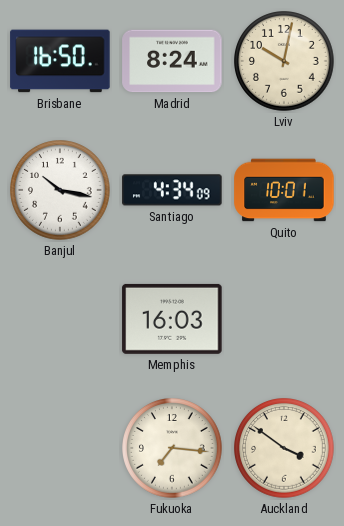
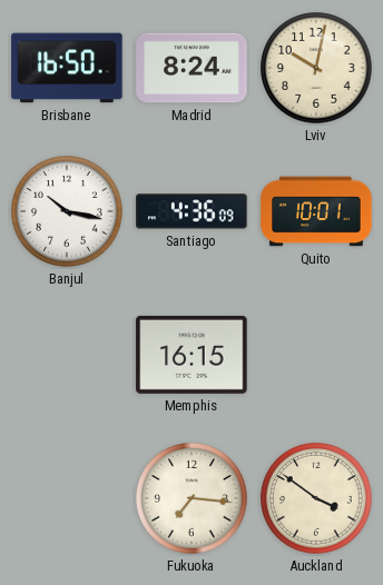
Santiago: 4:34 -> 4:36
Memphis: 16:03 -> 16:15
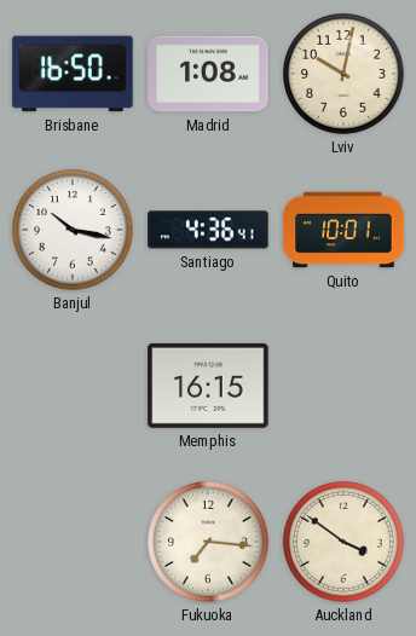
Madrid: 8:24 -> 1:08
Santiago: 4:36:09 -> 4:36:41
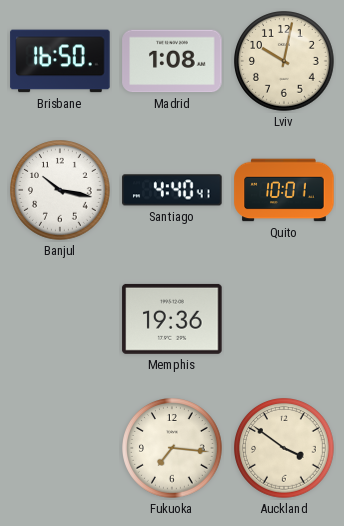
Santiago: 4:36 -> 4:40
Memphis: 16:15 -> 19:36
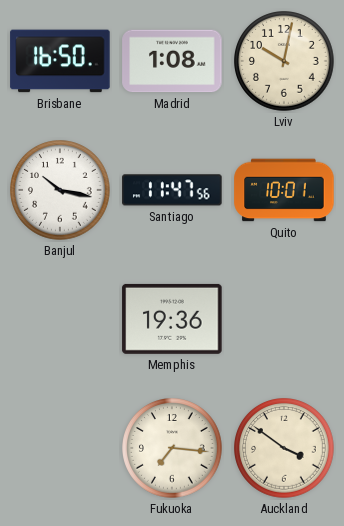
Santiago: 4:40 -> 11:47
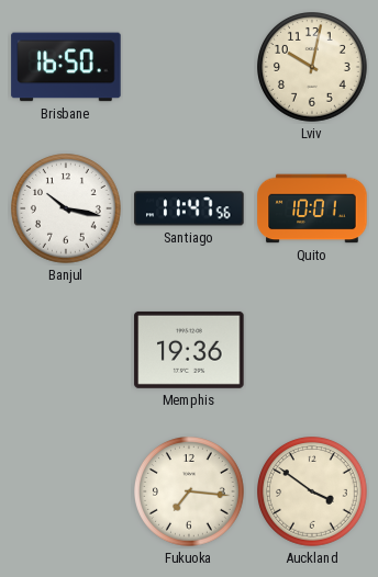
Madrid: 1:08 -> none
